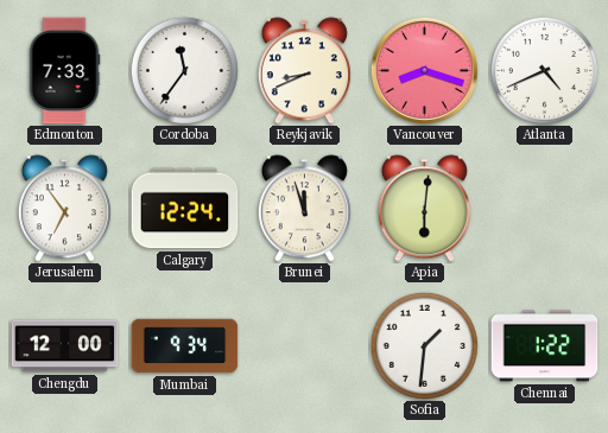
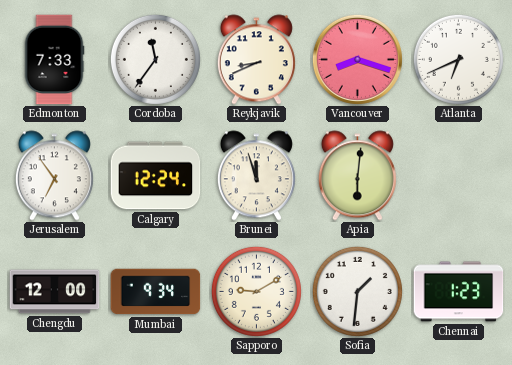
Atlanta: 4:41 -> 6:41
Sapporo: none -> 9:10
Chennai: 1:22 -> 1:23
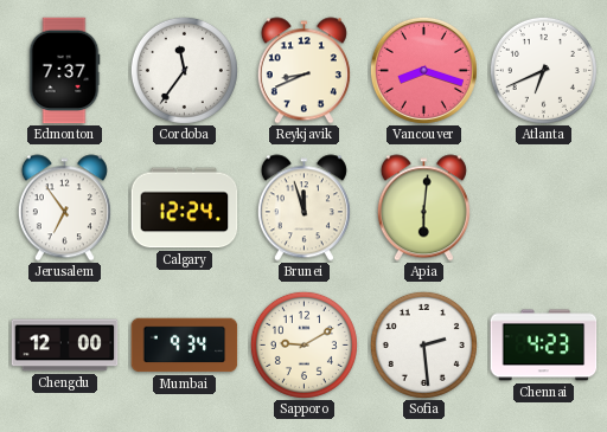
Edmonton: 7:33 -> 7:37
Sofia: 1:31 -> 2:29
Chennai: 1:23 -> 4:23
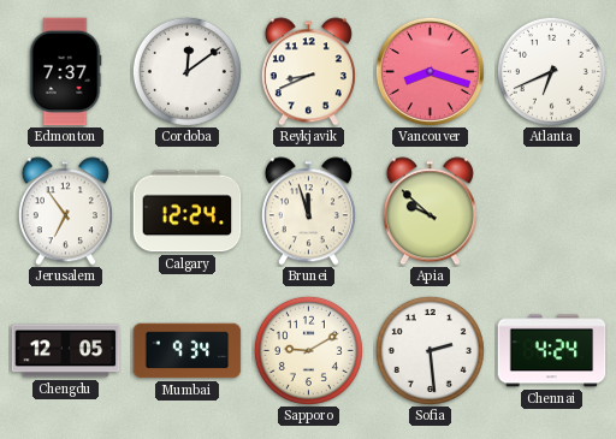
Cordoba: 11:36 -> 12:09
Apia: 6:01 -> 9:52
Chengdu: 12:00 -> 12:05
Chennai: 4:23 -> 4:24
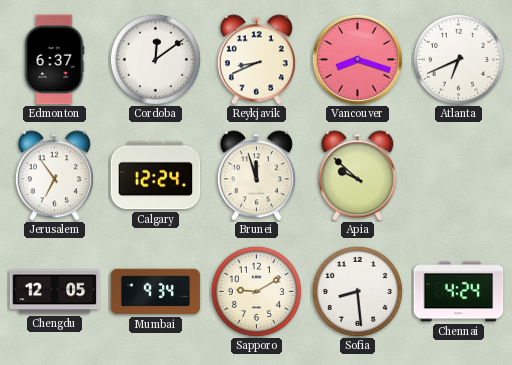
Edmonton: 7:37 -> 6:37
Sofia: 2:29 -> 8:29
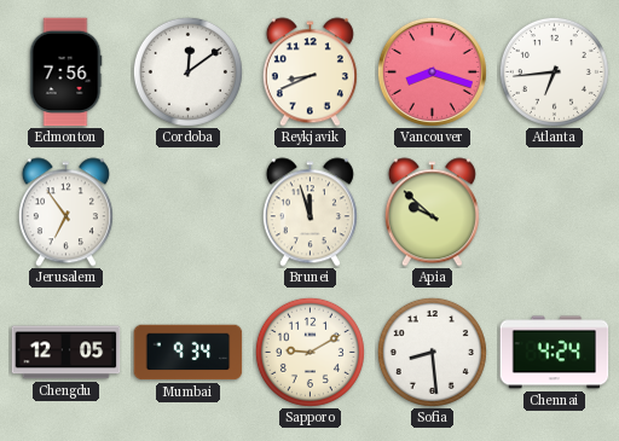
Edmonton: 6:37 -> 7:56
Atlanta: 6:41 -> 6:44
Calgary: 12:24 -> none
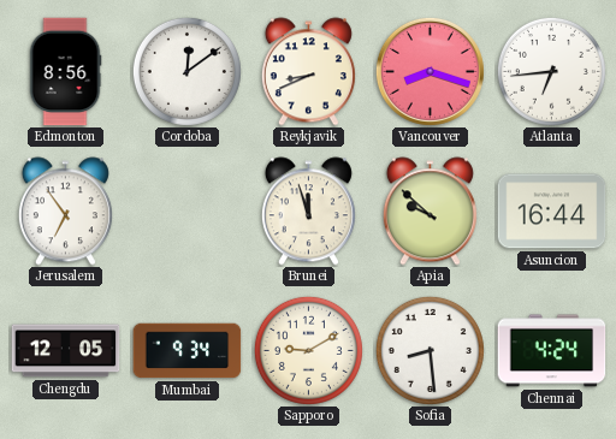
Edmonton: 7:56 -> 8:56
Asuncion: none -> 16:44
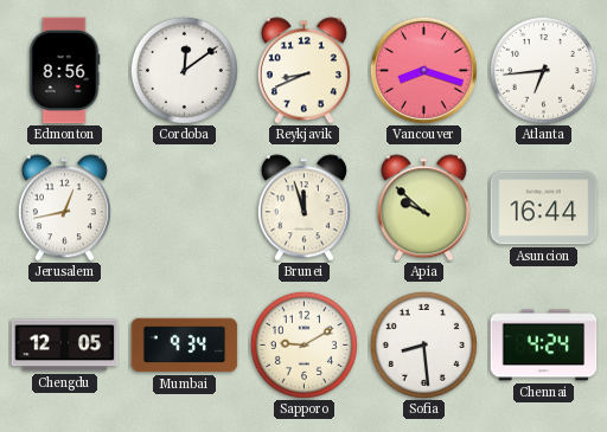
Jerusalem: 6:54 -> 12:43
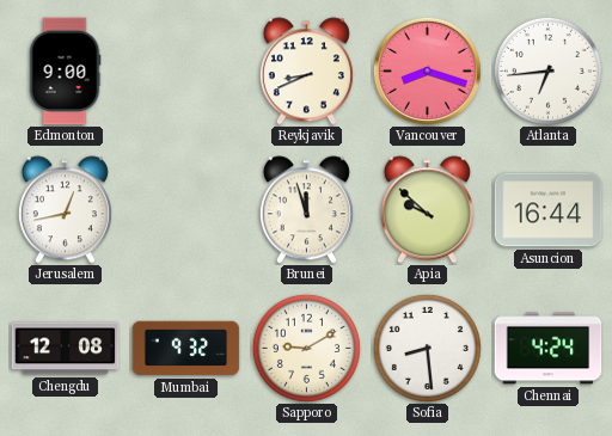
Edmonton: 8:56 -> 9:00
Cordoba: 12:09 -> none
Chengdu: 12:05 -> 12:08
Mumbai: 9:34 -> 9:32
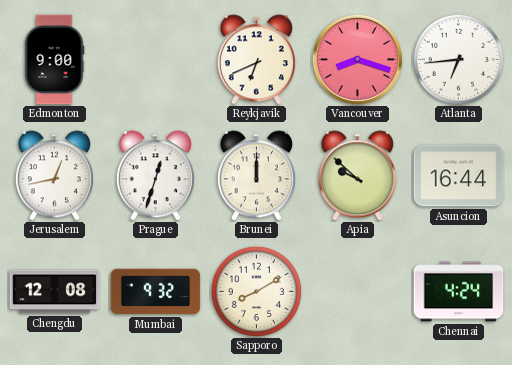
Reykjavik: 8:41 -> 6:41
Prague: none -> 12:33
Brunei: 11:57 -> 12:00
Sapporo: 9:10 -> 8:10
Sofia: 8:29 -> none
